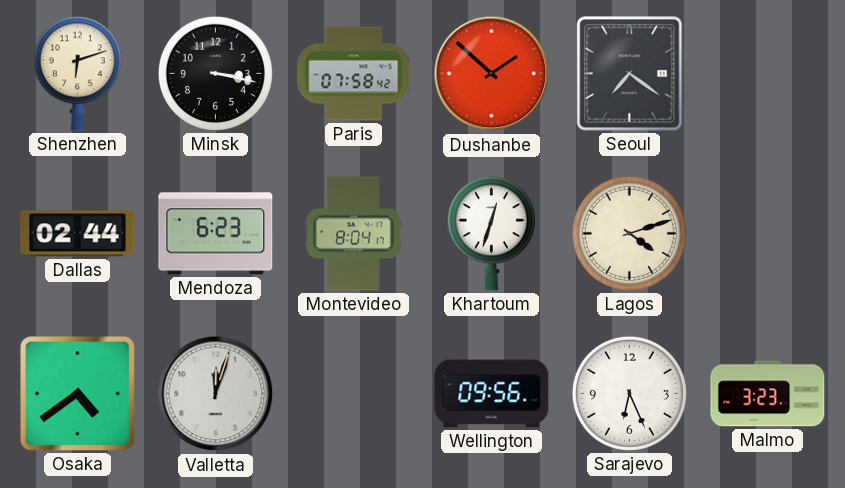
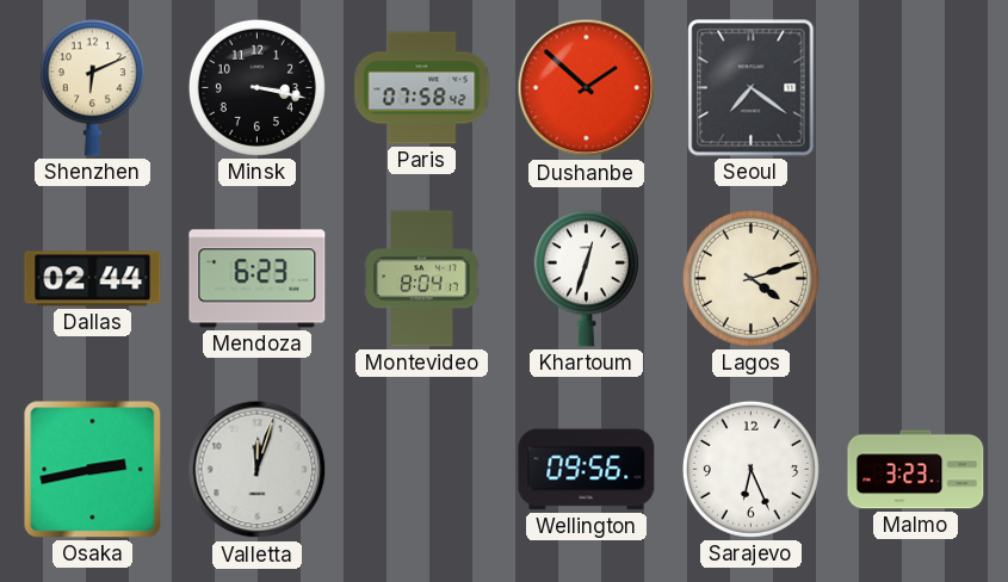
Shenzhen: 6:12 -> 6:11
Osaka: 4:39 -> 2:43
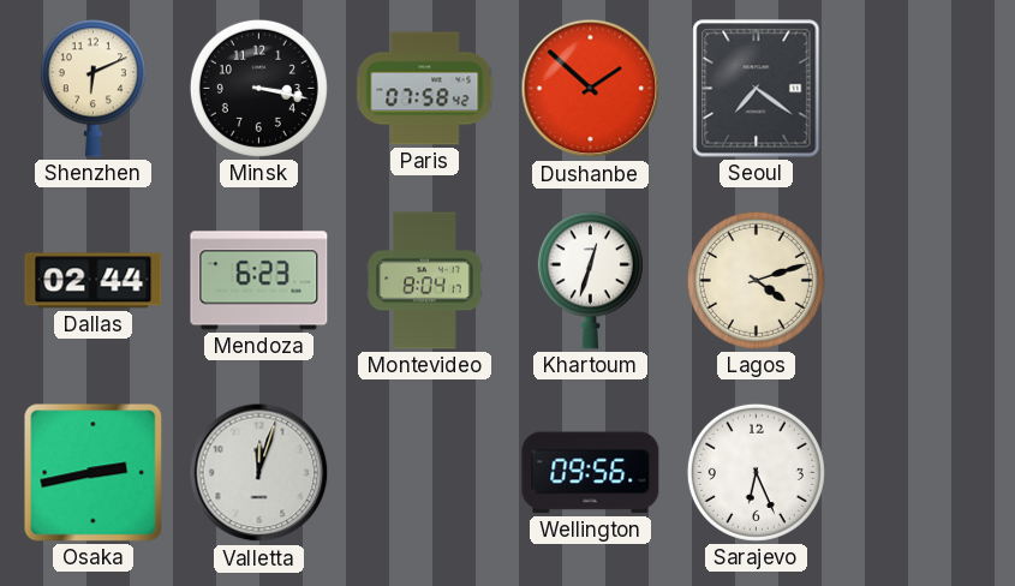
Malmo: 3:23 -> none
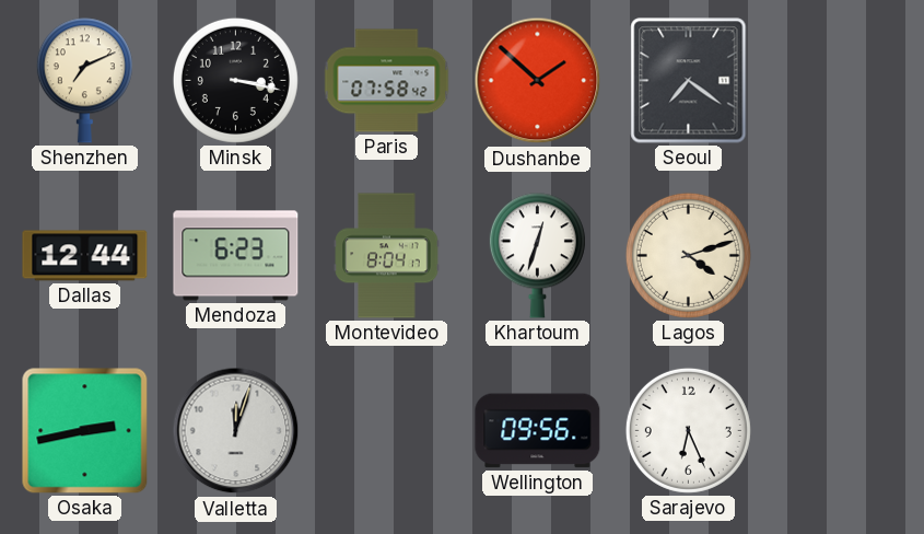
Shenzhen: 6:11 -> 7:11
Dallas: 02:44 -> 12:44
